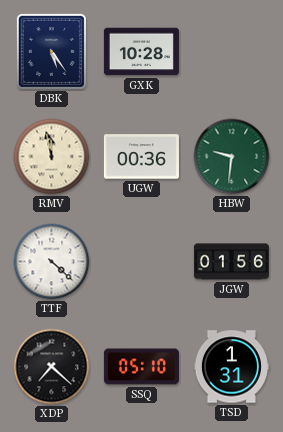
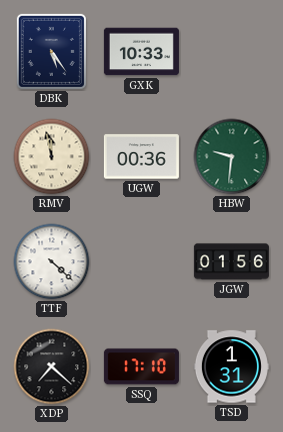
GXK: 10:28 -> 10:33
SSQ: 05:10 -> 17:10
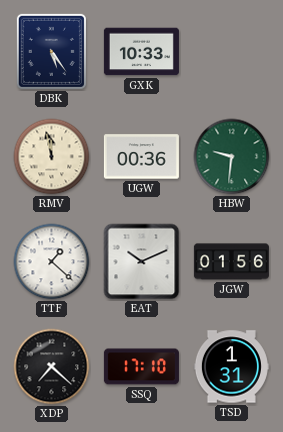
TTF: 4:22 -> 1:22
EAT: none -> 10:11
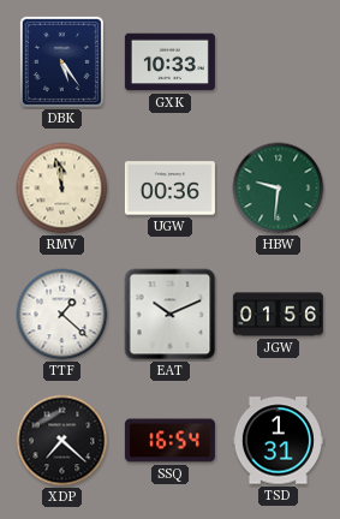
SSQ: 17:10 -> 16:54
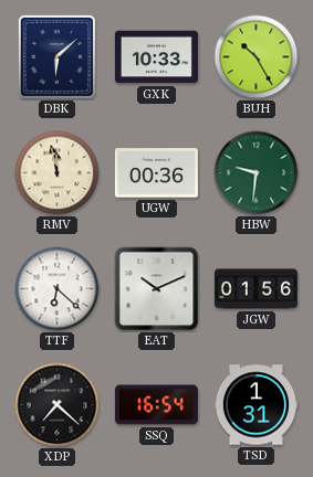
DBK: 5:24 -> 6:08
BUH: none -> 10:25
TTF: 1:22 -> 6:22
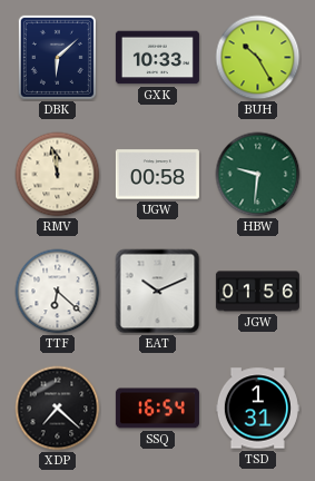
UGW: 00:36 -> 00:58
